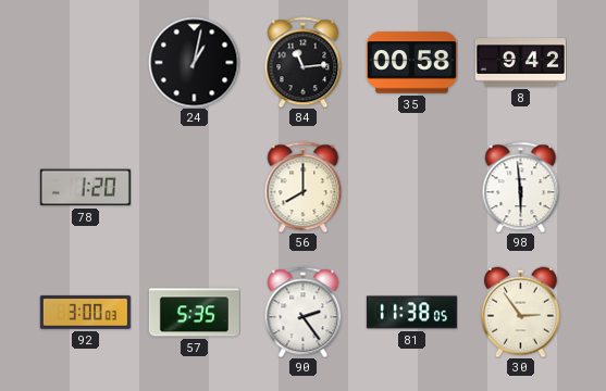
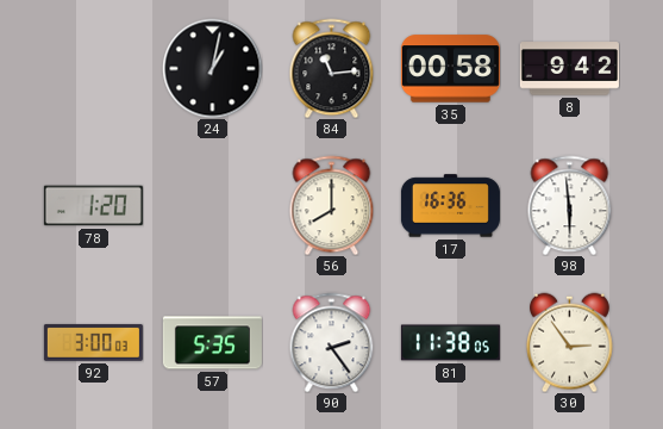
17: none -> 16:36
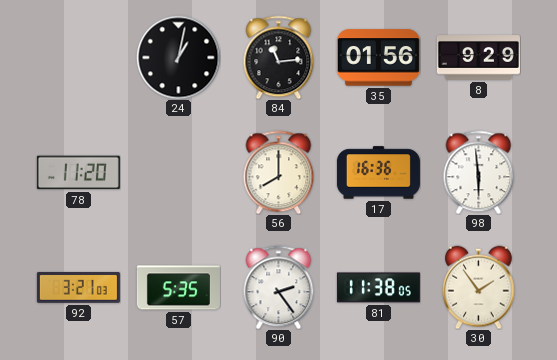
35: 00:58 -> 01:56
8: 9:42 -> 9:29
78: 1:20 -> 11:20
92: 3:00 -> 3:21
30: 2:54 -> 1:54
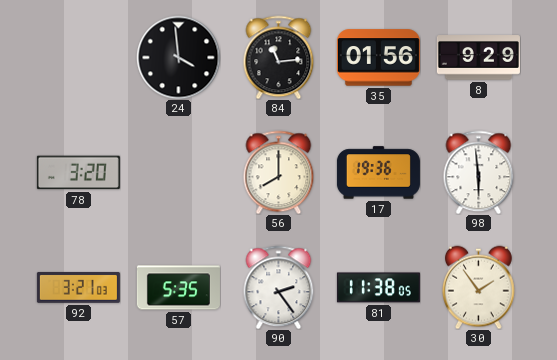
24: 1:02 -> 3:59
78: 11:20 -> 3:20
17: 16:36 -> 19:36
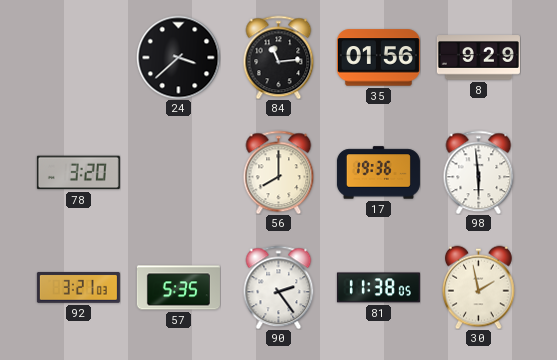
24: 3:59 -> 3:38
30: 1:54 -> 1:58
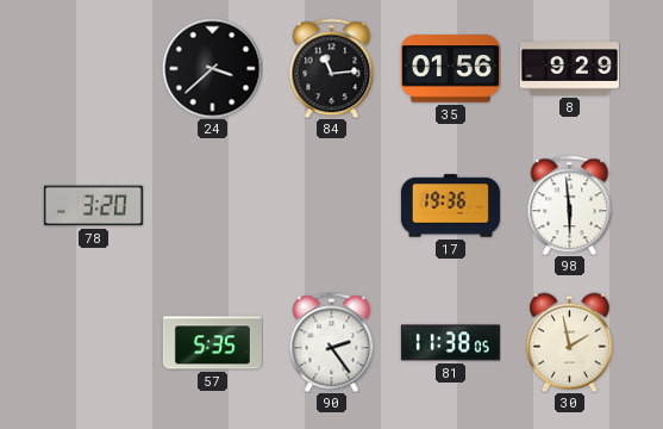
56: 8:00 -> none
92: 3:21 -> none
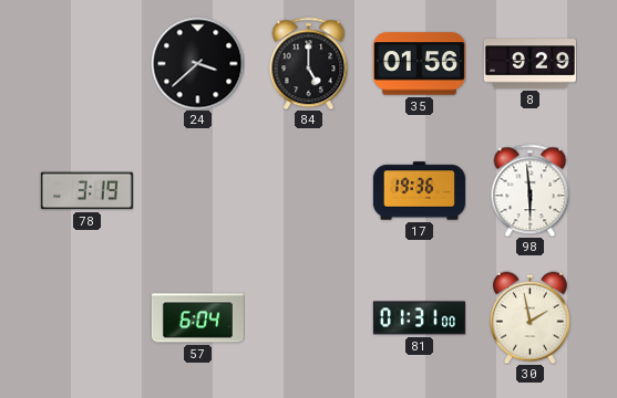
84: 11:14 -> 5:00
78: 3:20 -> 3:19
57: 5:35 -> 6:04
90: 2:24 -> none
81: 11:38 -> 01:31
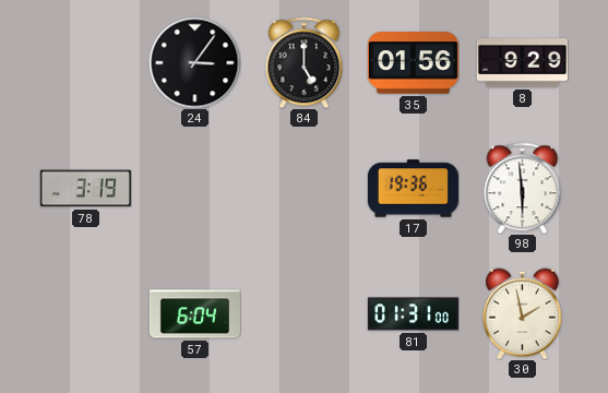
24: 3:38 -> 3:06
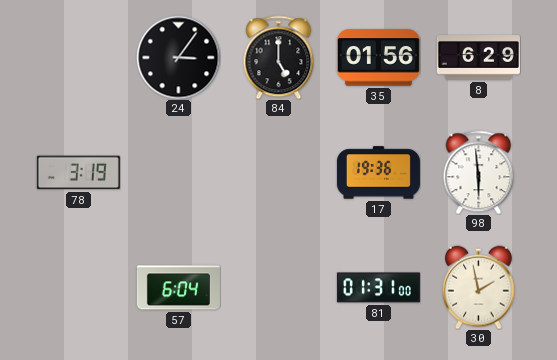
8: 9:29 -> 6:29
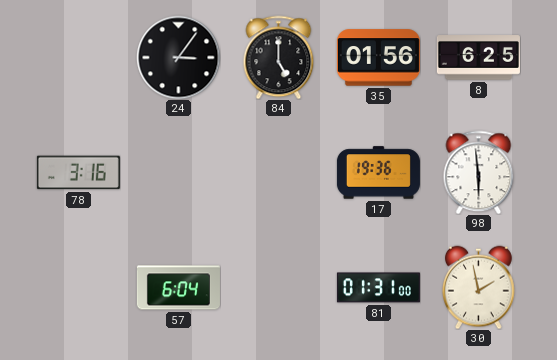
8: 6:29 -> 6:25
78: 3:19 -> 3:16
